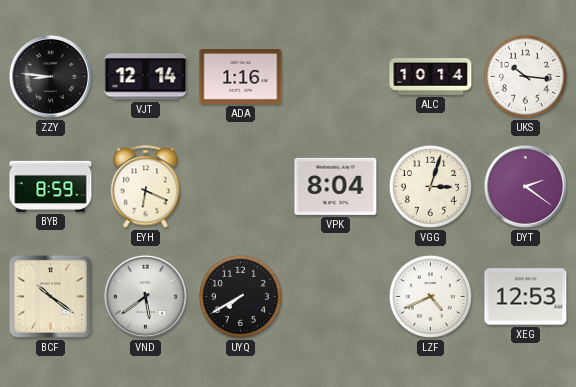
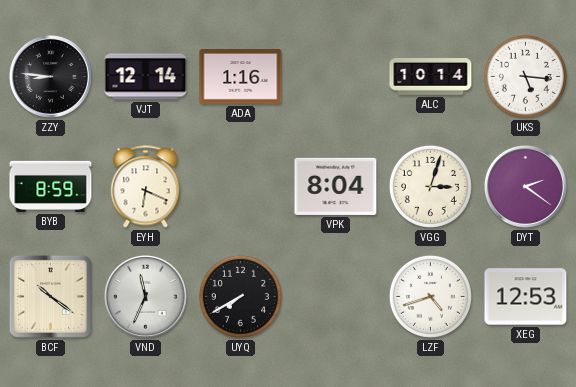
UKS: 10:16 -> 5:16
VND: 5:39 -> 11:34
LZF: 4:41 -> 4:42
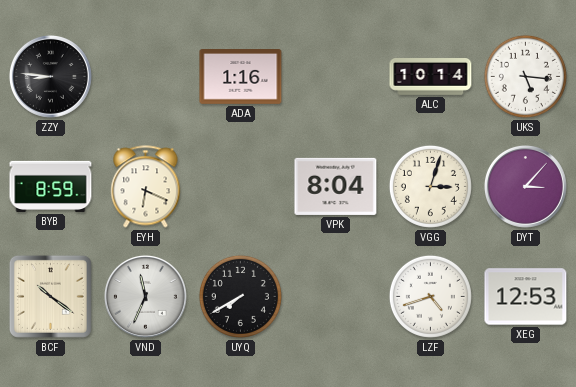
VJT: 12:14 -> none
DYT: 2:21 -> 3:07
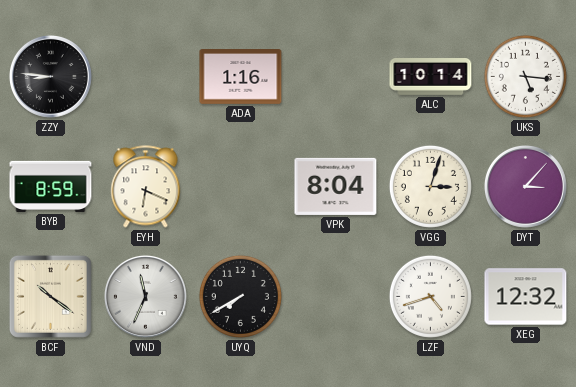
XEG: 12:53 -> 12:32
